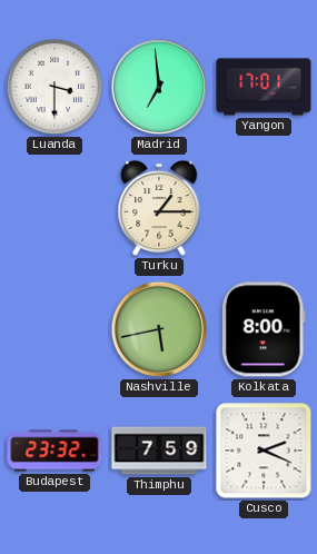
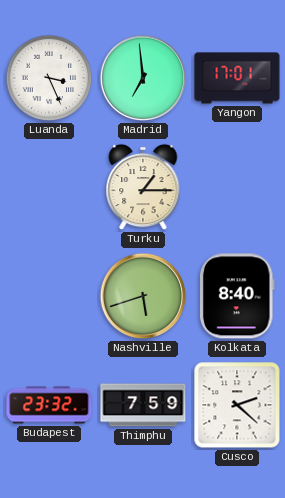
Luanda: 3:30 -> 3:26
Nashville: 5:43 -> 5:42
Kolkata: 8:00 -> 8:40
Cusco: 2:19 -> 2:22
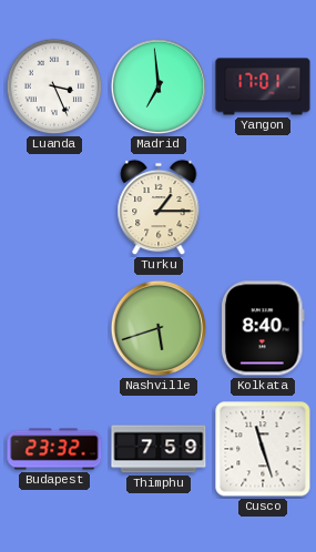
Cusco: 2:22 -> 11:27
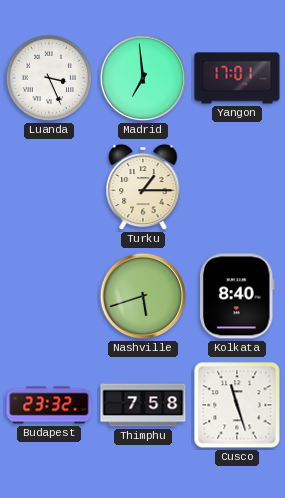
Thimphu: 7:59 -> 7:58
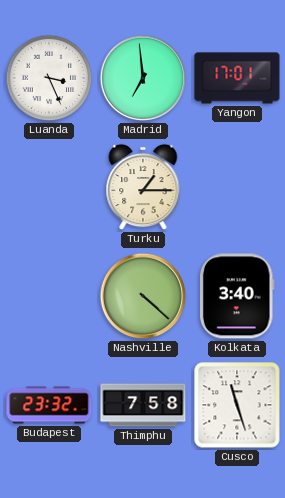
Nashville: 5:42 -> 4:22
Kolkata: 8:40 -> 3:40
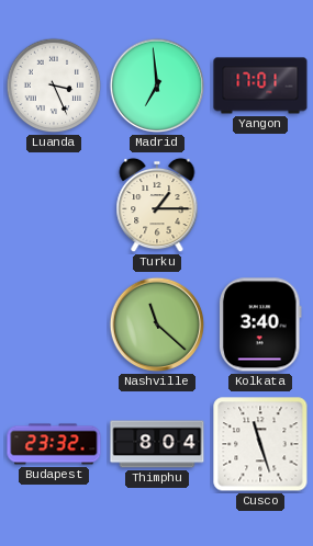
Nashville: 4:22 -> 11:22
Thimphu: 7:58 -> 8:04
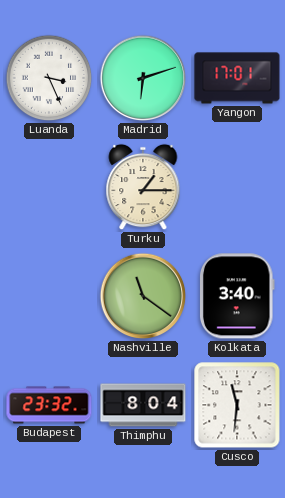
Madrid: 6:59 -> 6:12
Nashville: 11:22 -> 11:21
Cusco: 11:27 -> 11:31
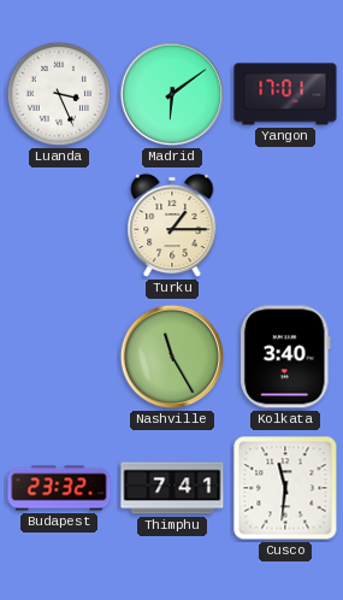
Madrid: 6:12 -> 6:09
Nashville: 11:21 -> 11:25
Thimphu: 8:04 -> 7:41
